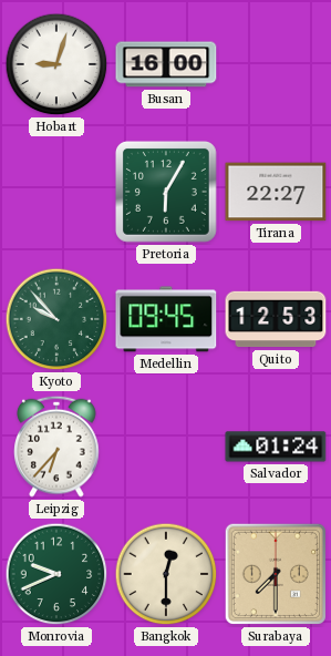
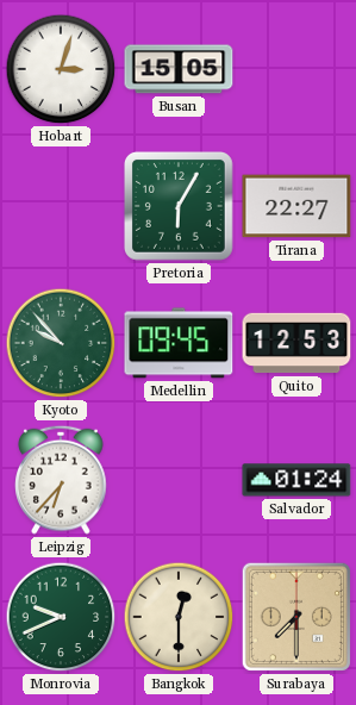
Hobart: 9:03 -> 3:03
Busan: 16:00 -> 15:05
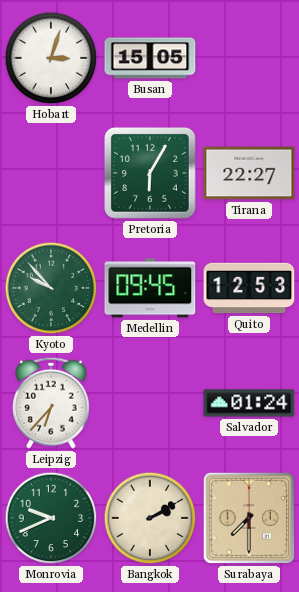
Bangkok: 12:30 -> 2:10
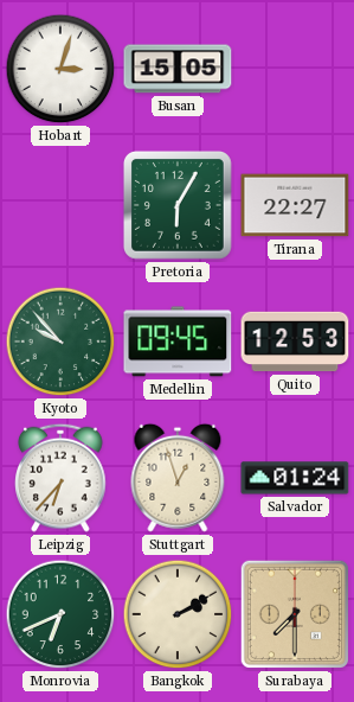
Stuttgart: none -> 12:57
Monrovia: 9:41 -> 6:41
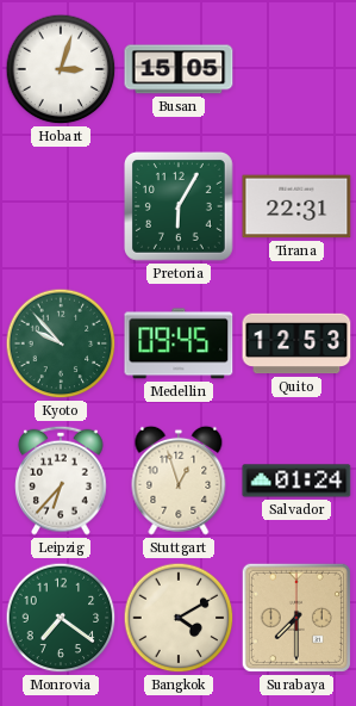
Tirana: 22:27 -> 22:31
Monrovia: 6:41 -> 7:21
Bangkok: 2:10 -> 4:10
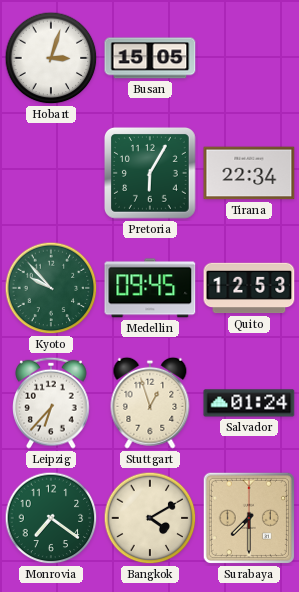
Tirana: 22:31 -> 22:34
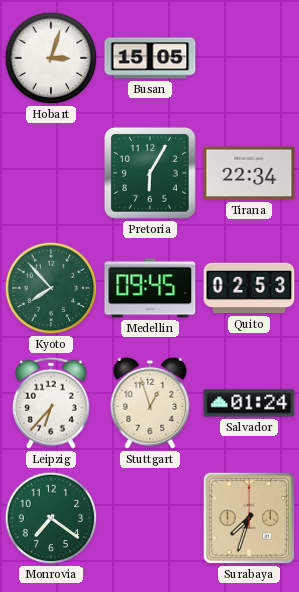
Kyoto: 9:53 -> 7:53
Quito: 12:53 -> 02:53
Bangkok: 4:10 -> none
Surabaya: 7:30 -> 7:33
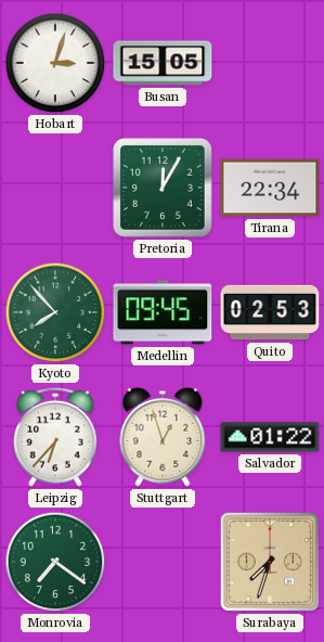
Pretoria: 6:05 -> 12:05
Salvador: 01:24 -> 01:22
